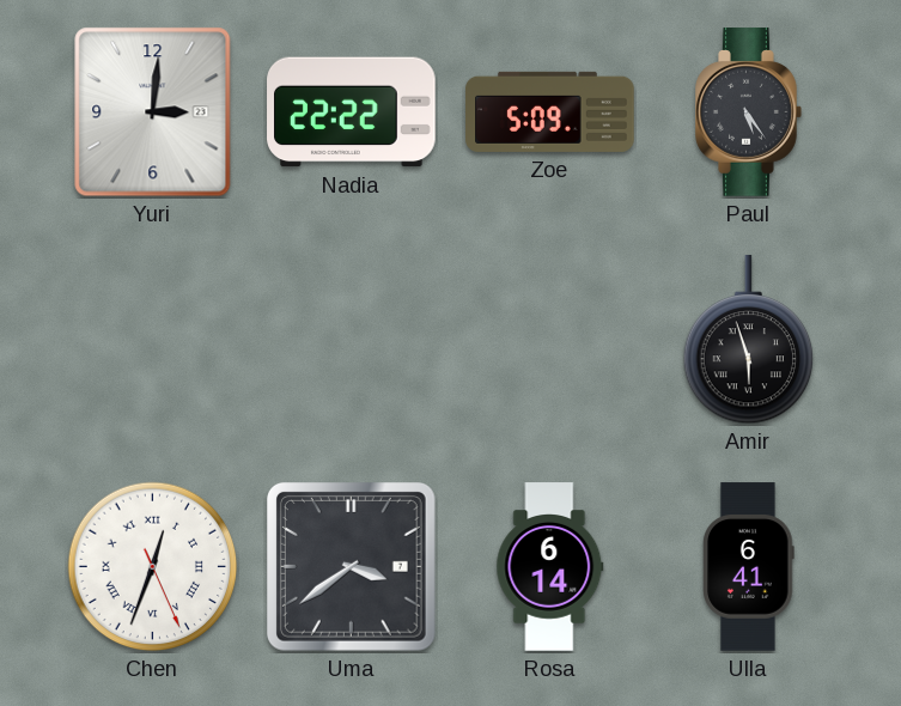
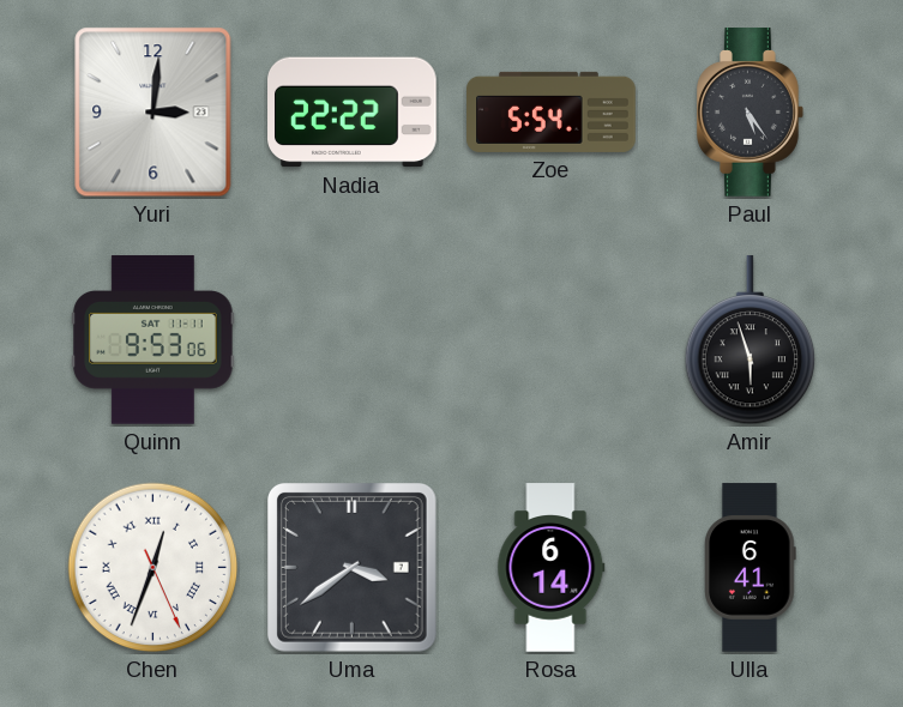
Zoe: 5:09 -> 5:54
Quinn: none -> 9:53
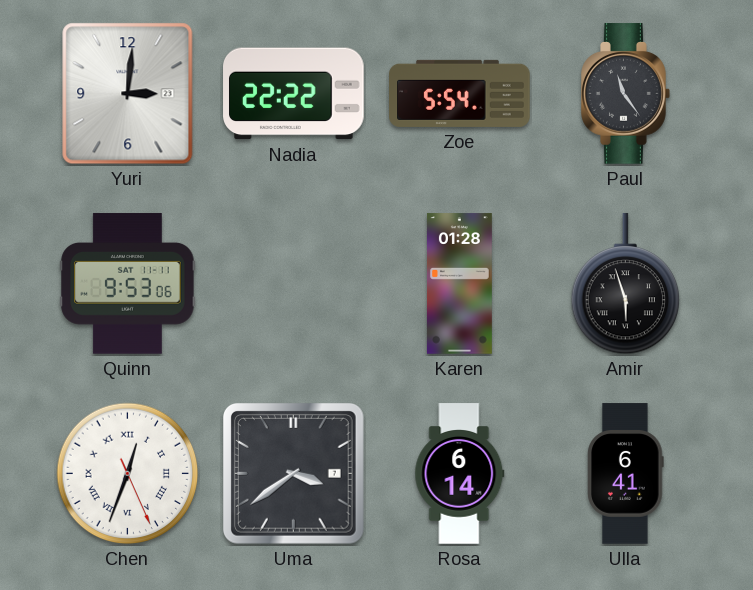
Paul: 5:24 -> 11:24
Karen: none -> 01:28
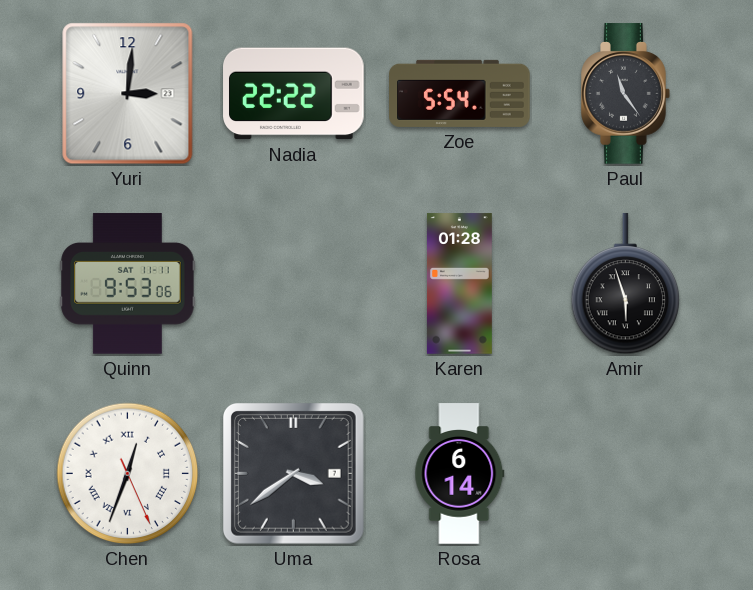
Ulla: 6:41 -> none
